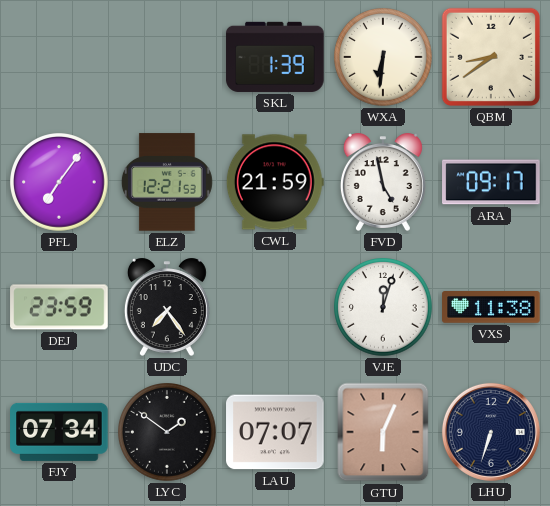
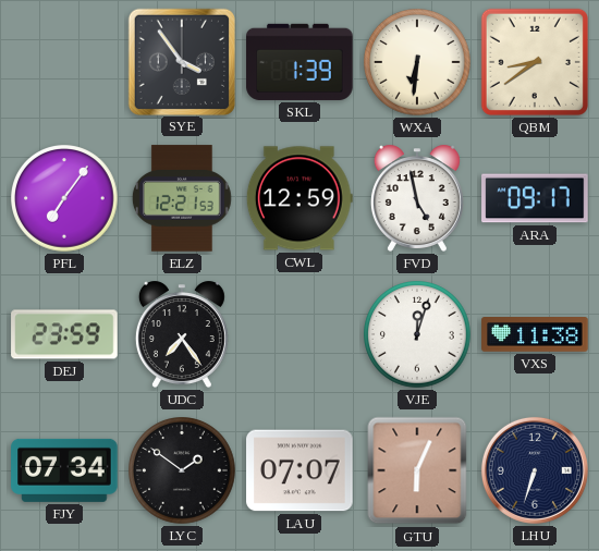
SYE: none -> 3:54
CWL: 21:59 -> 12:59
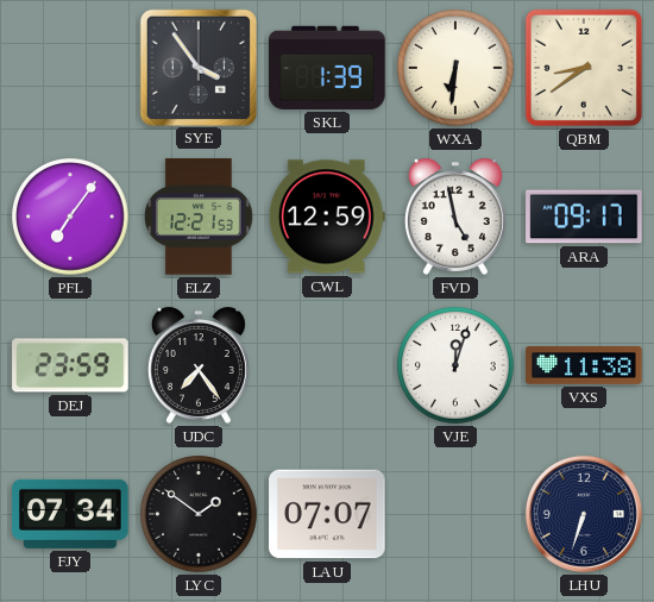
GTU: 6:04 -> none
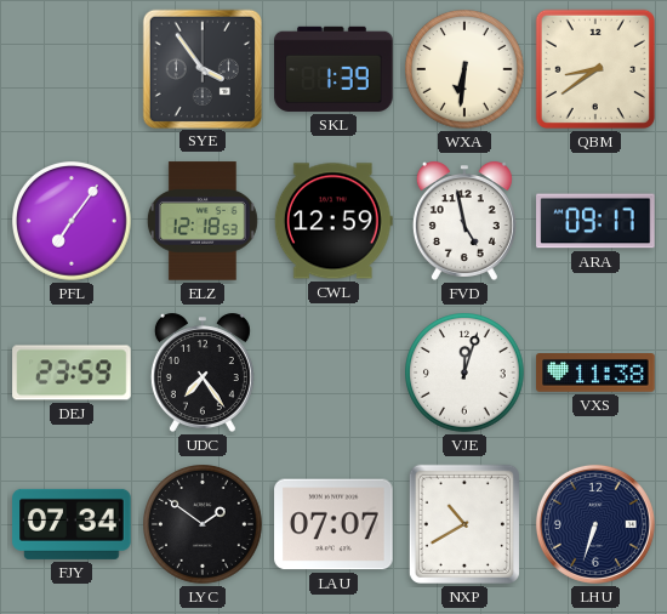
ELZ: 12:21 -> 12:18
NXP: none -> 10:40
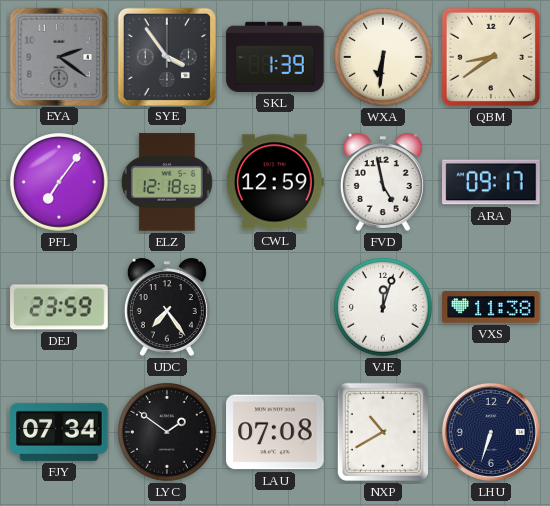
EYA: none -> 2:21
LAU: 07:07 -> 07:08
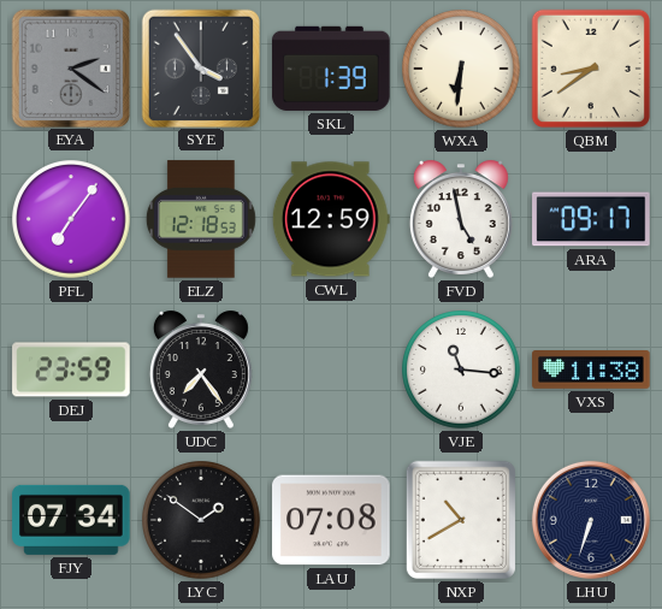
VJE: 12:03 -> 11:16
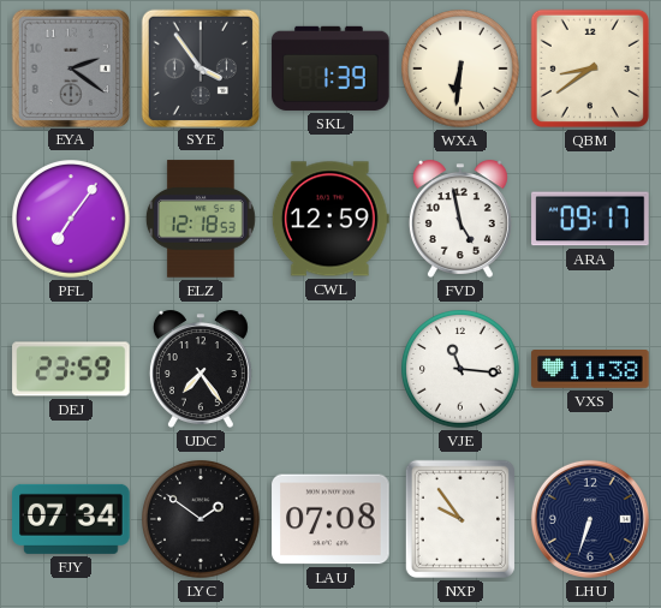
NXP: 10:40 -> 9:54
